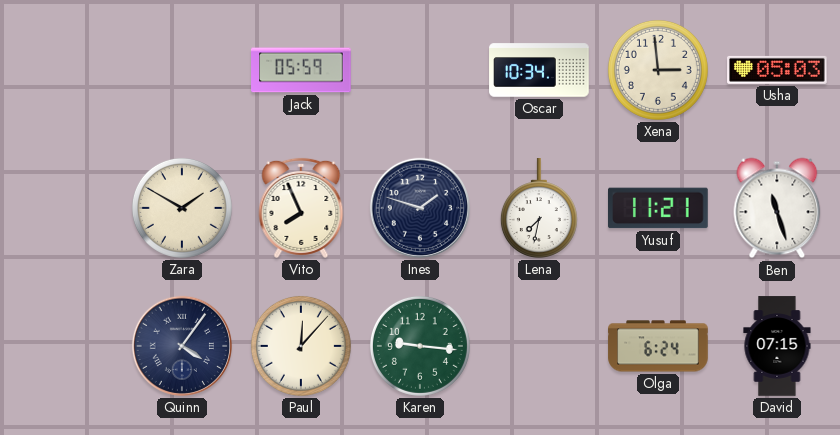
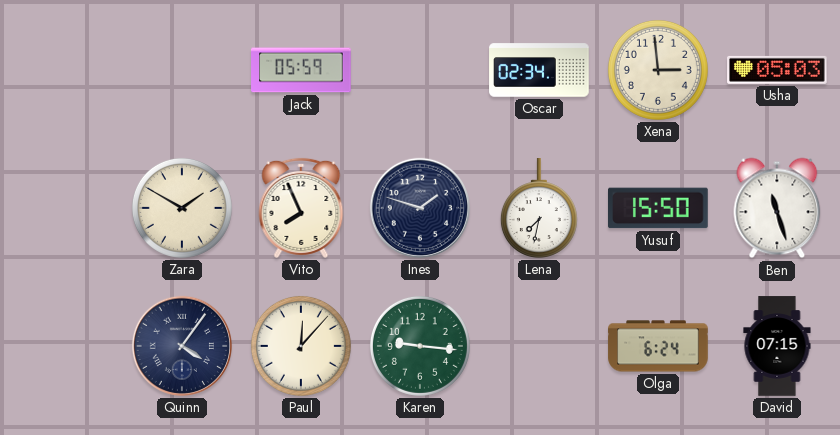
Oscar: 10:34 -> 02:34
Yusuf: 11:21 -> 15:50
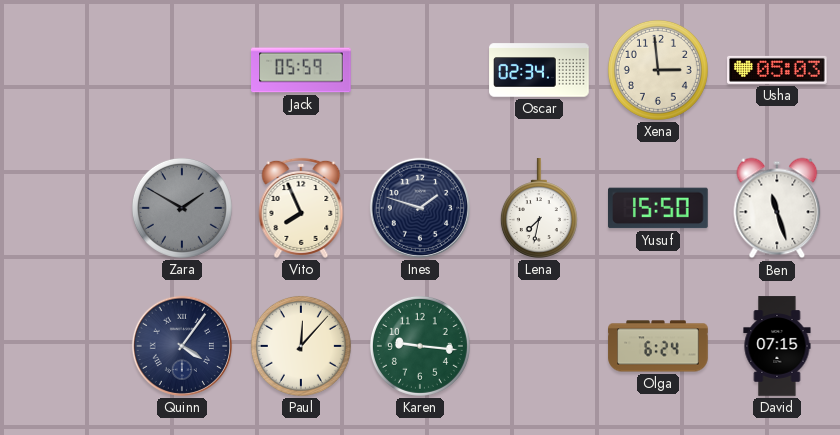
Zara dial: cream -> grey
